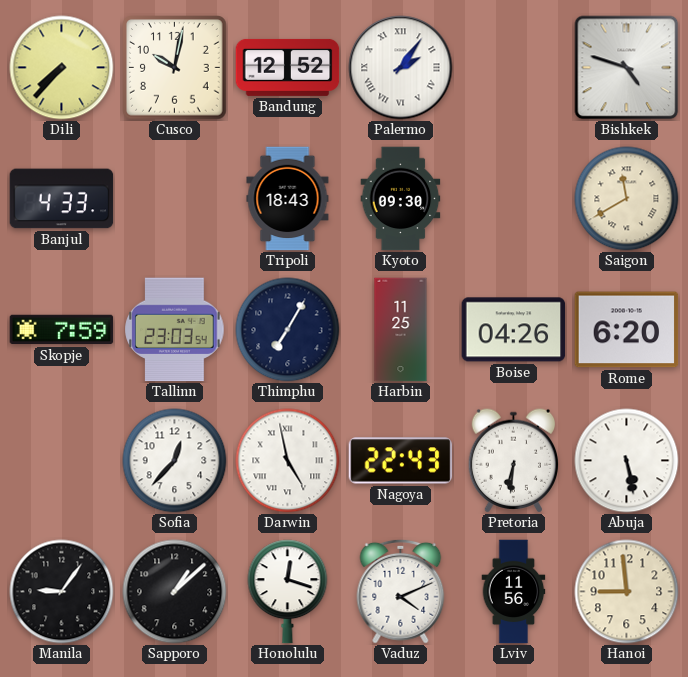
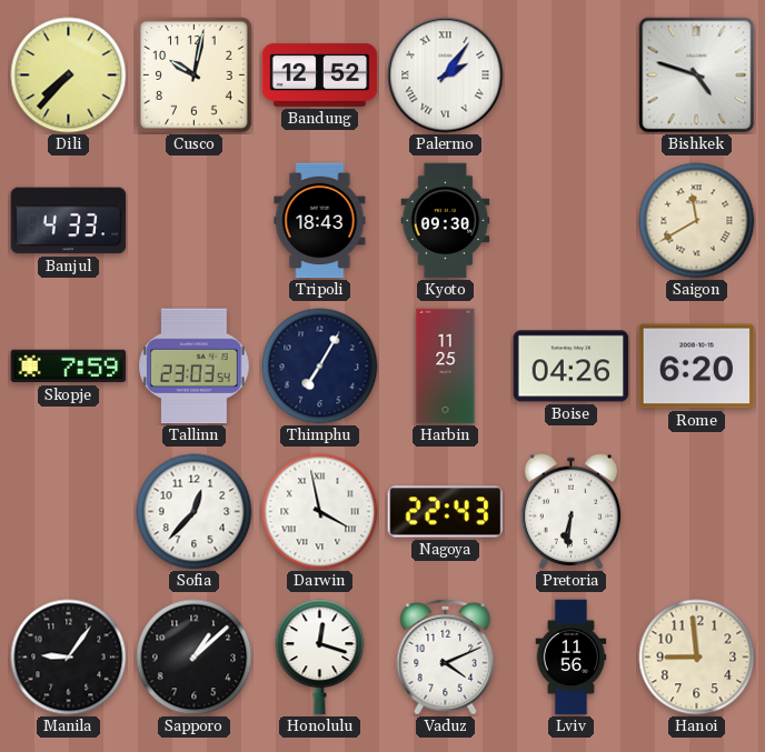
Darwin: 4:58 -> 3:58
Abuja: 5:28 -> none
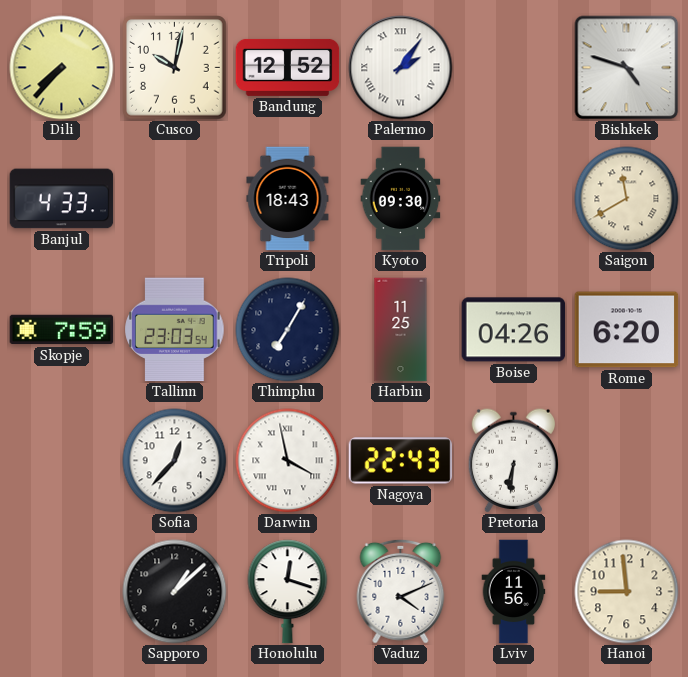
Manila: 9:06 -> none
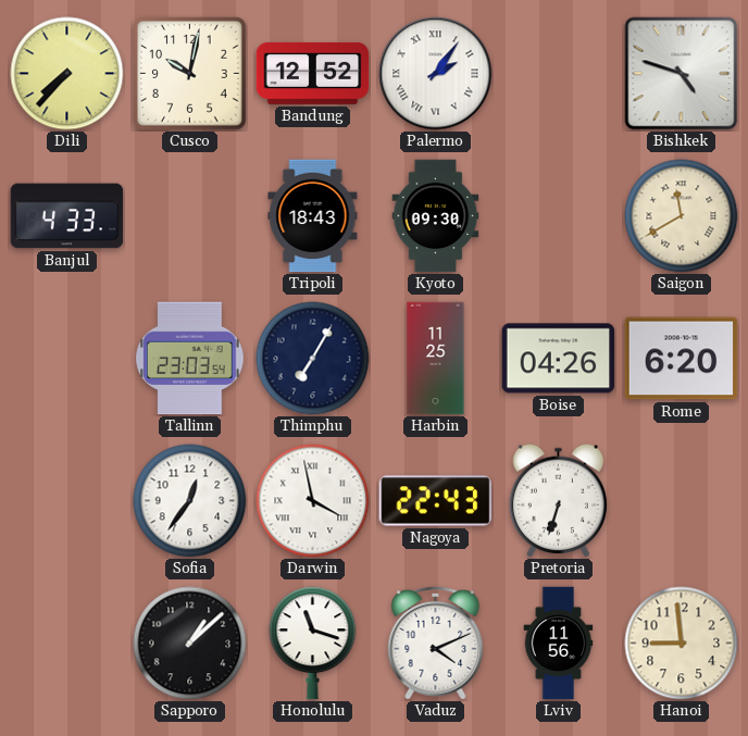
Skopje: 7:59 -> none
Sofia: 12:37 -> 12:36
Pretoria: 6:31 -> 6:33
Honolulu: 12:18 -> 11:18
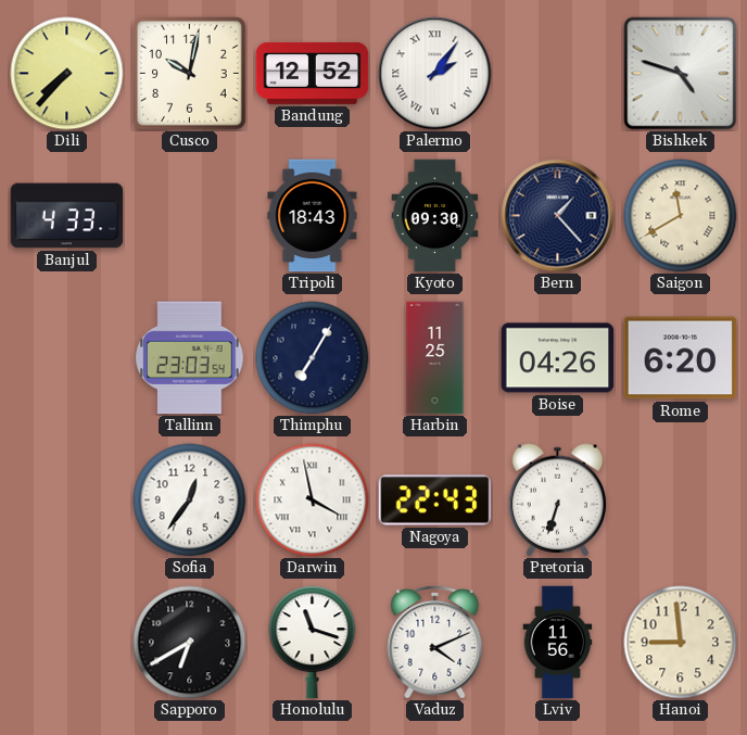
Bern: none -> 1:23
Sapporo: 1:08 -> 6:40
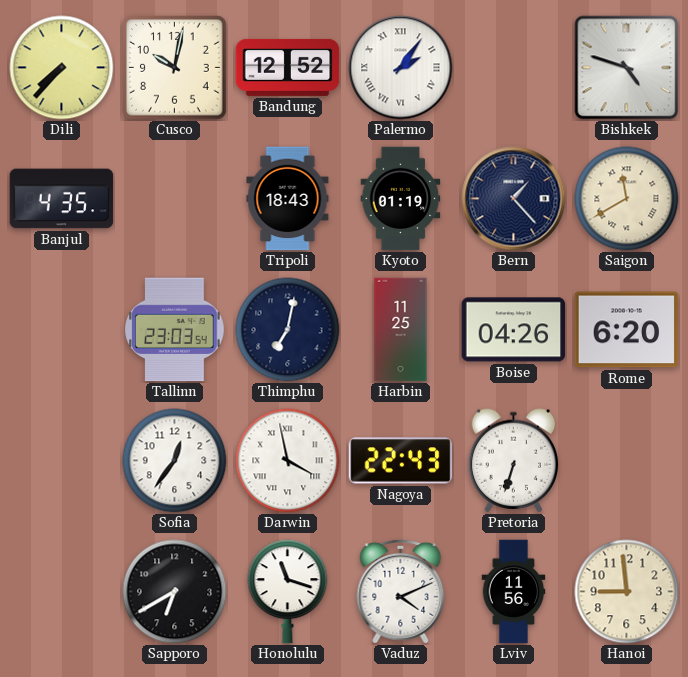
Banjul: 4:33 -> 4:35
Kyoto: 09:30 -> 01:19
Thimphu: 7:05 -> 7:02
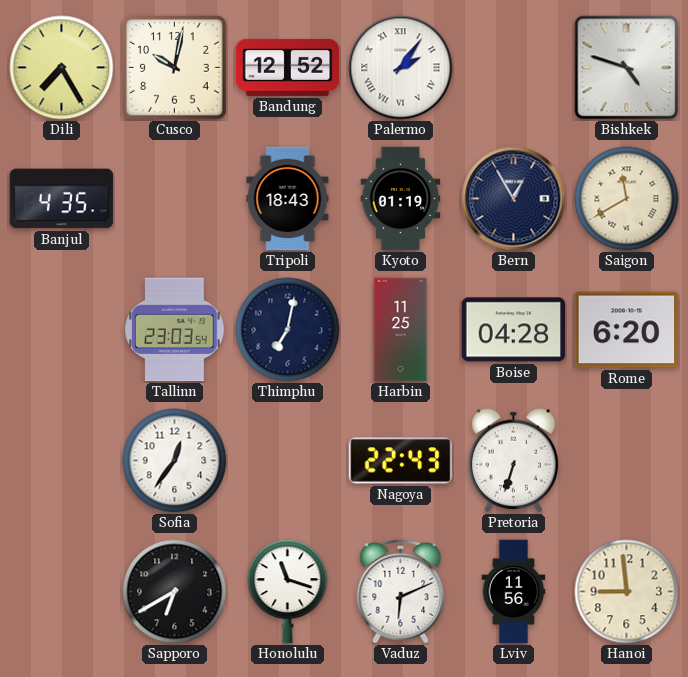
Dili: 7:37 -> 7:25
Bern: 1:23 -> 12:55
Boise: 04:26 -> 04:28
Darwin: 3:58 -> none
Vaduz: 4:11 -> 6:11
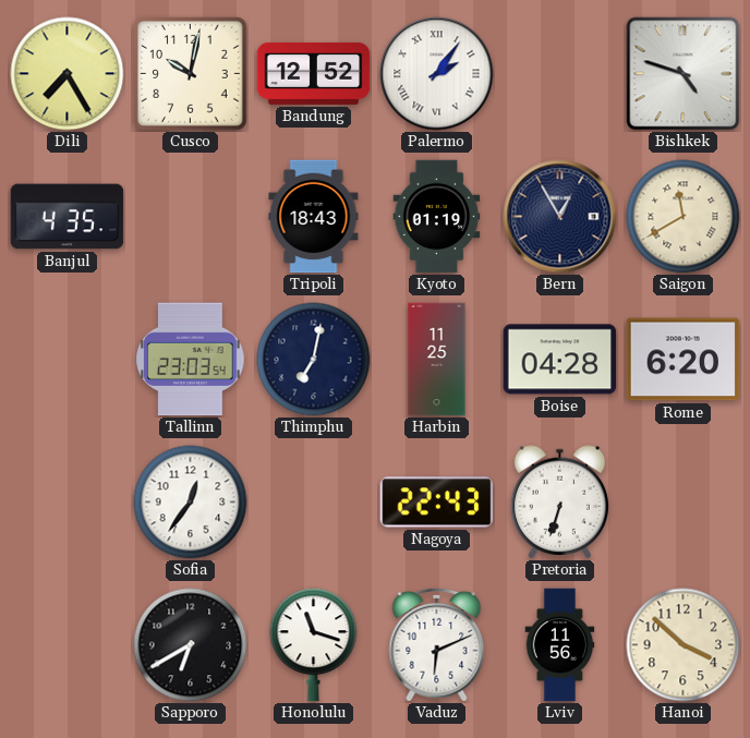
Hanoi: 8:59 -> 3:52
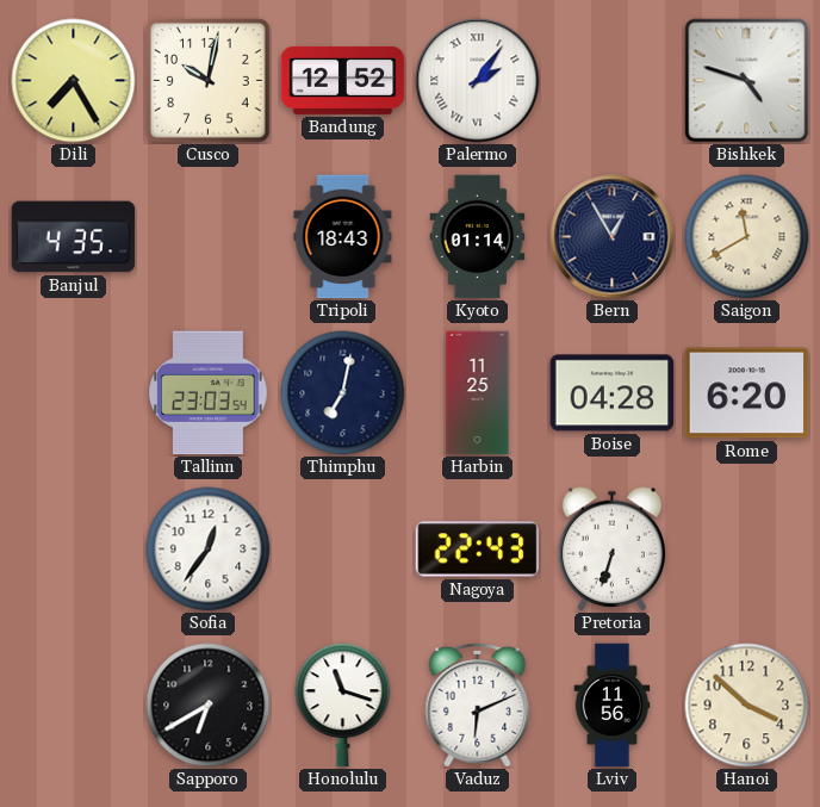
Kyoto: 01:19 -> 01:14
